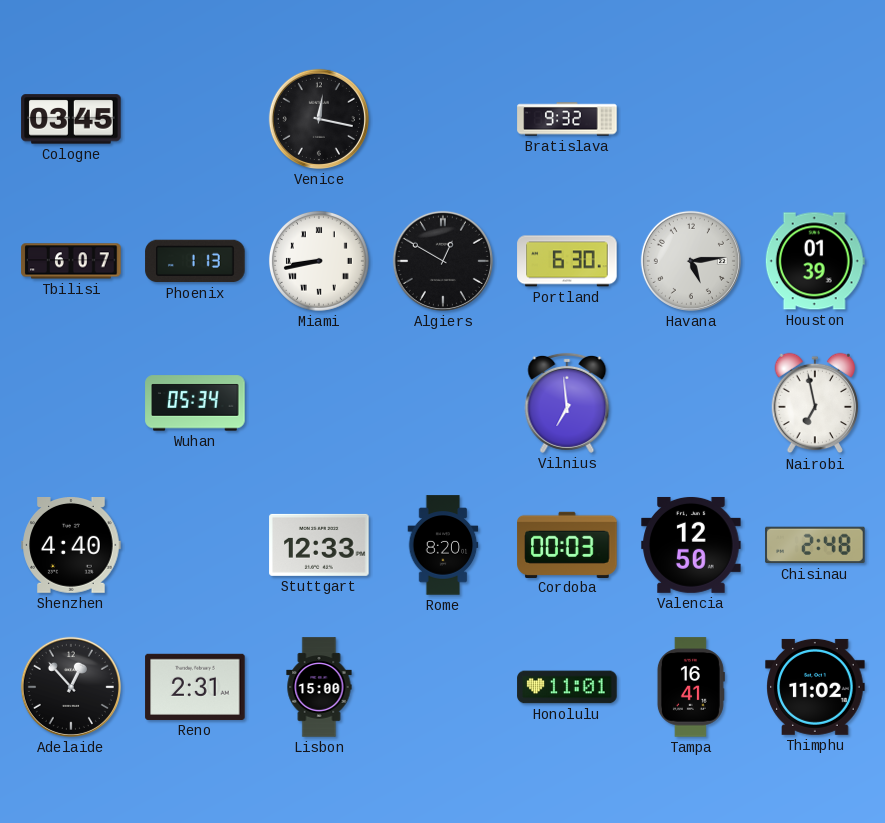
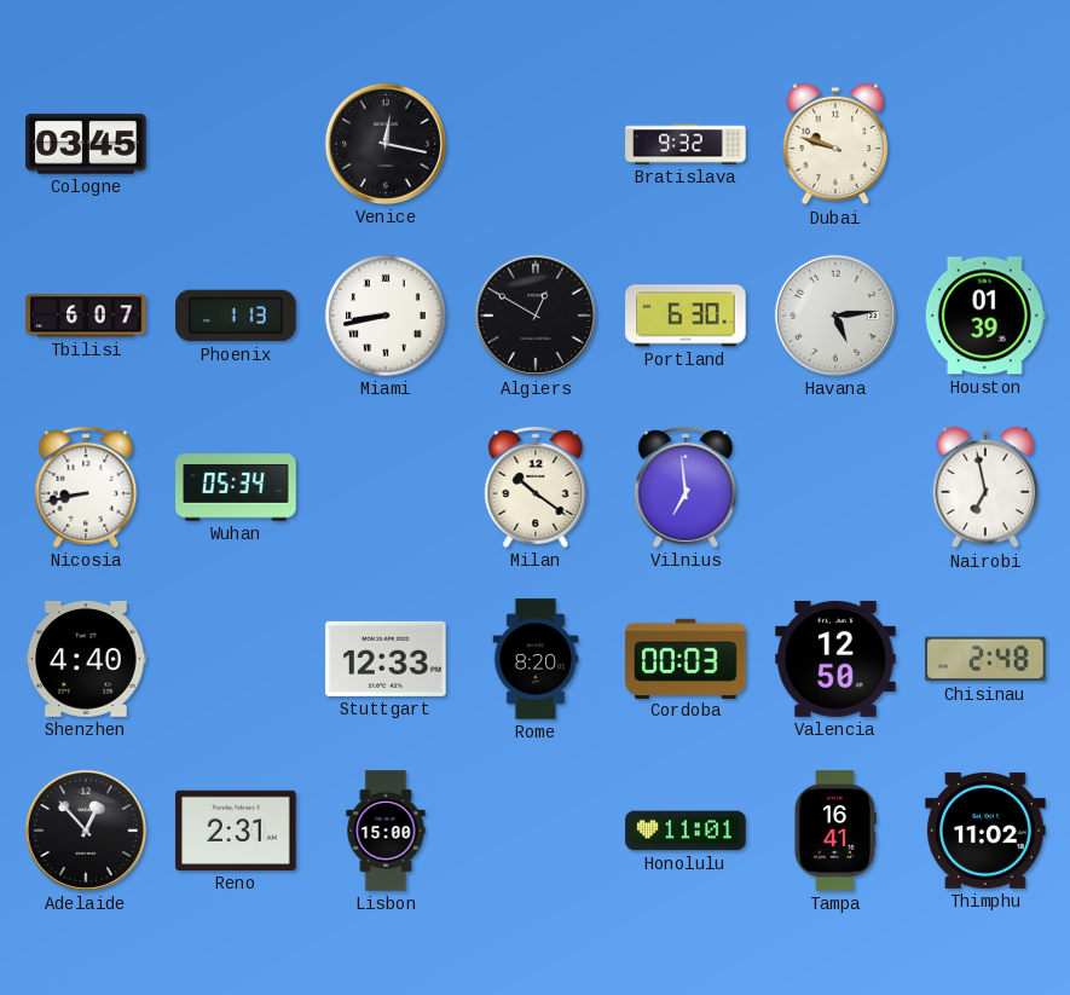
Dubai: none -> 9:48
Nicosia: none -> 8:43
Milan: none -> 10:21
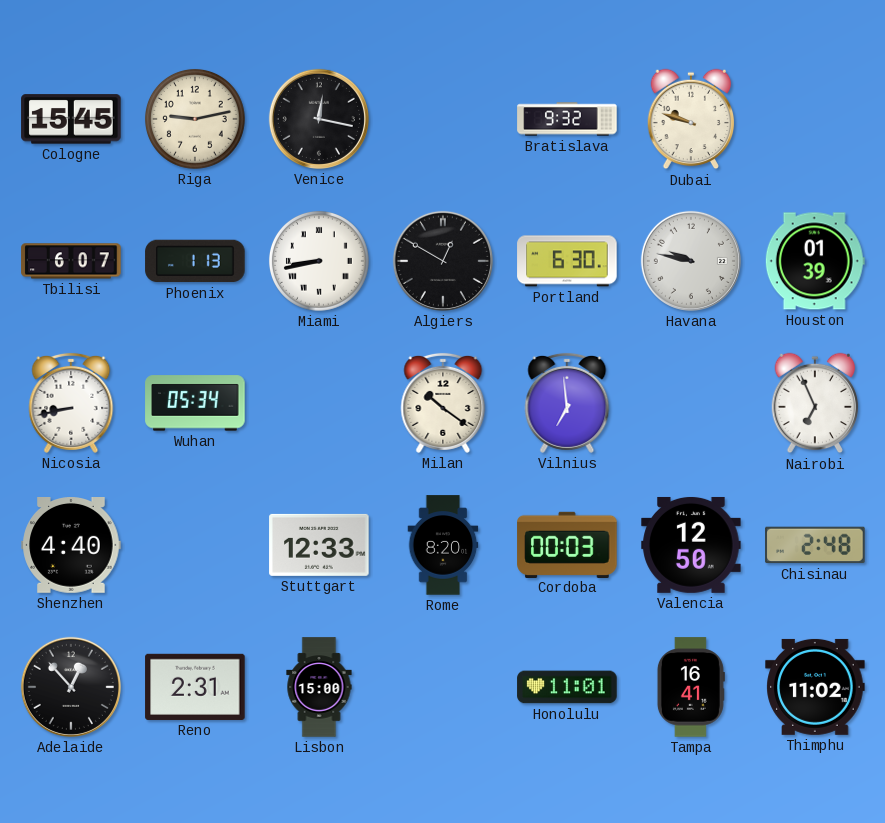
Cologne: 03:45 -> 15:45
Riga: none -> 9:13
Havana: 5:14 -> 9:47
Nairobi: 6:58 -> 6:56
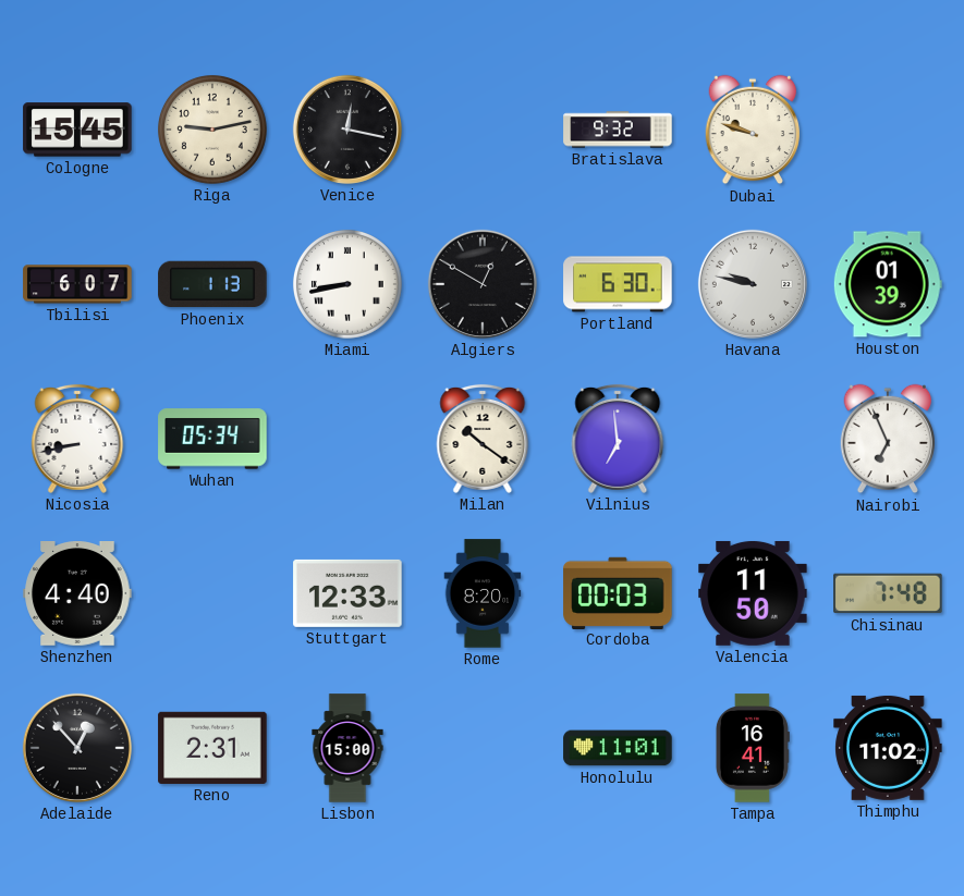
Valencia: 12:50 -> 11:50
Chisinau: 2:48 -> 7:48
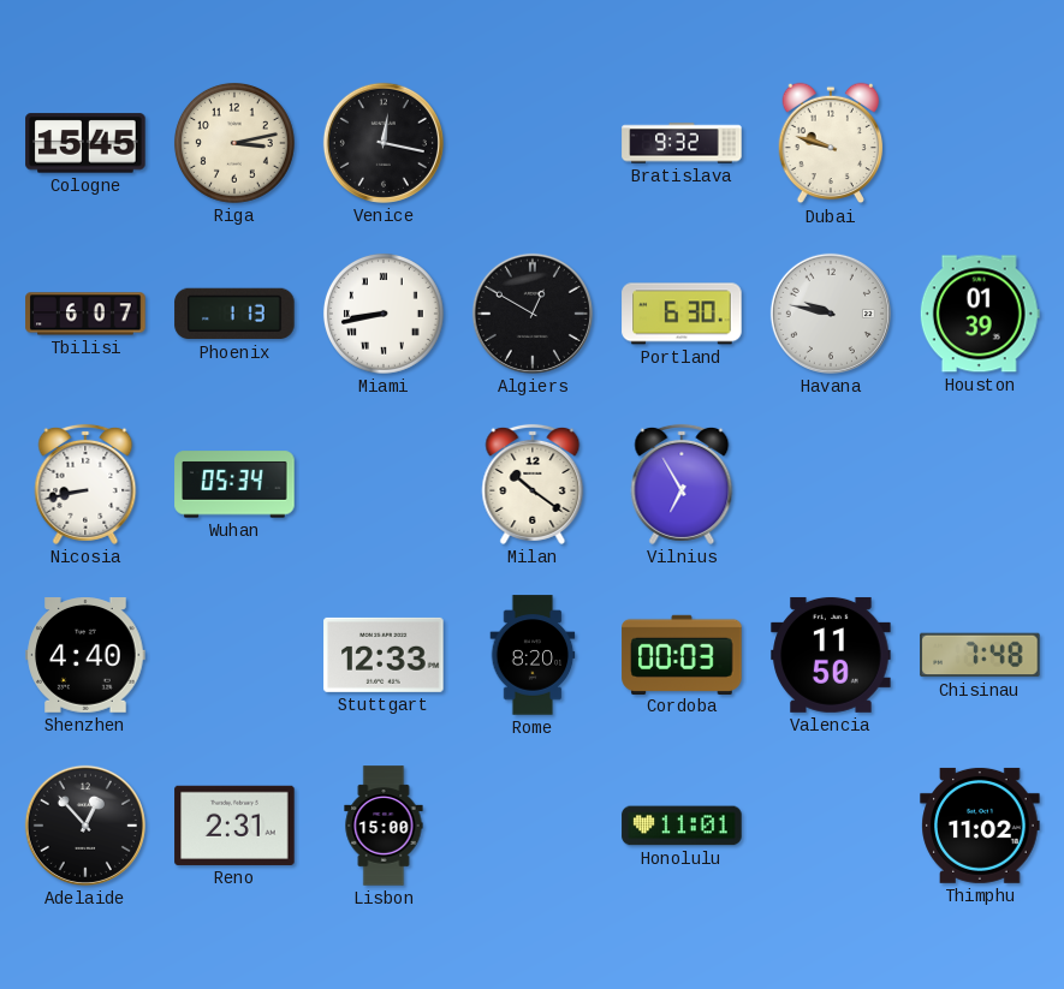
Riga: 9:13 -> 3:13
Vilnius: 6:59 -> 6:55
Nairobi: 6:56 -> none
Tampa: 16:41 -> none
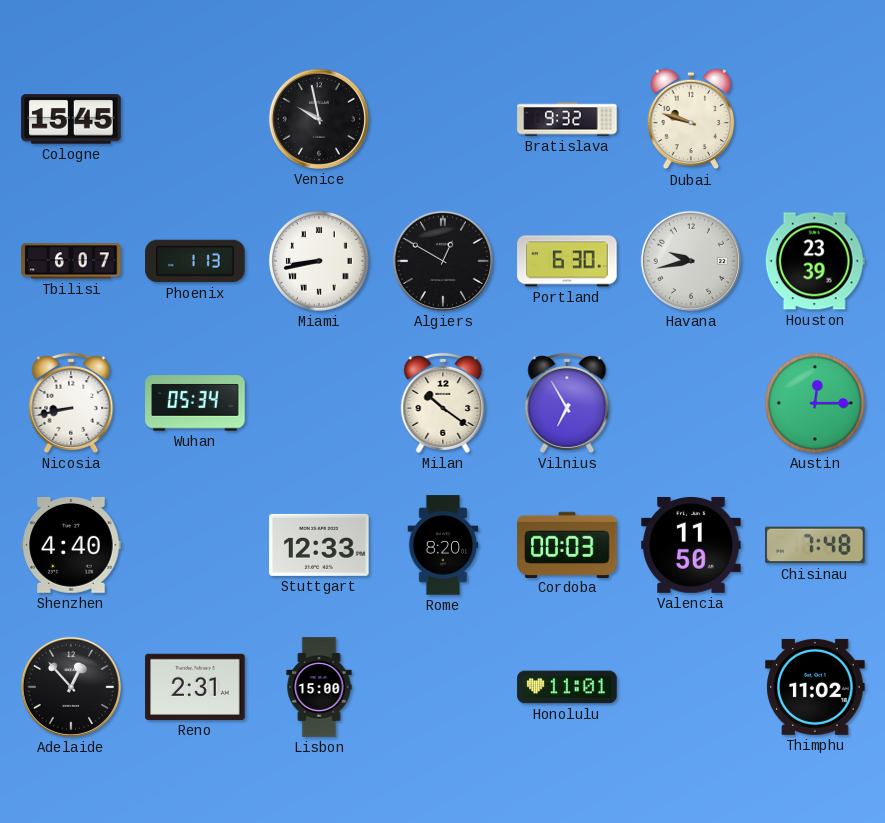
Riga: 3:13 -> none
Venice: 12:17 -> 9:58
Havana: 9:47 -> 9:43
Houston: 01:39 -> 23:39
Austin: none -> 12:15
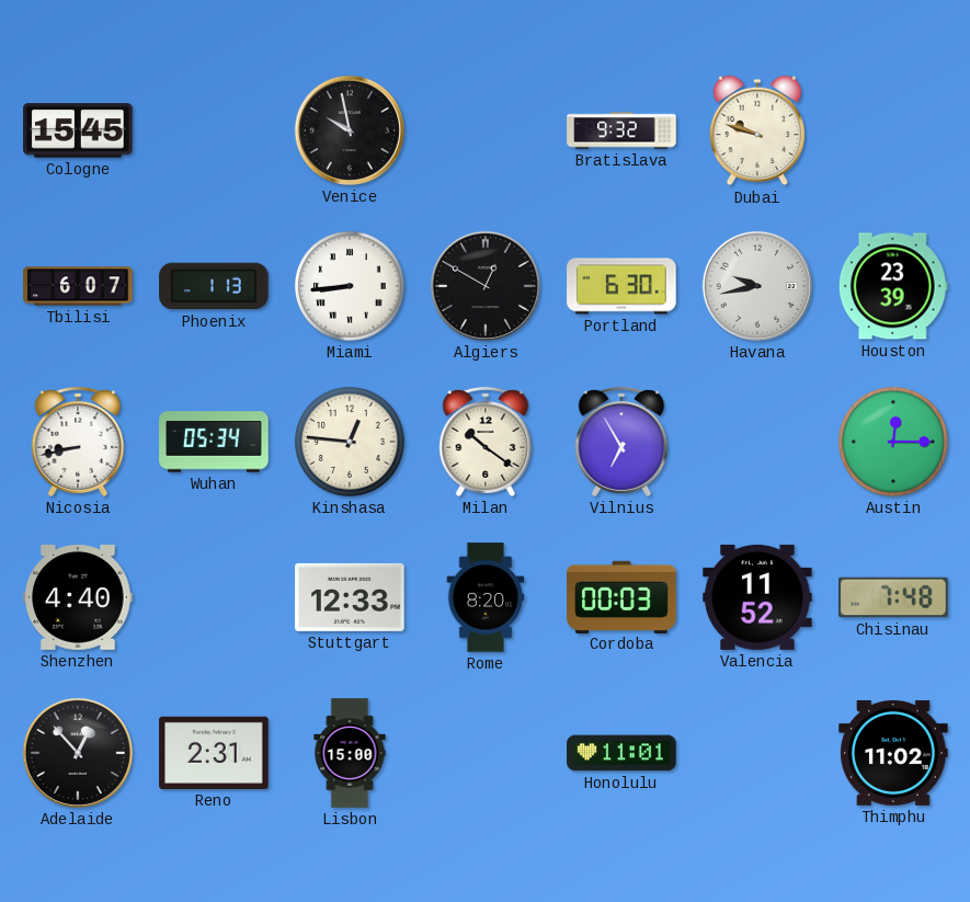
Miami: 8:43 -> 8:44
Kinshasa: none -> 12:46
Valencia: 11:50 -> 11:52
